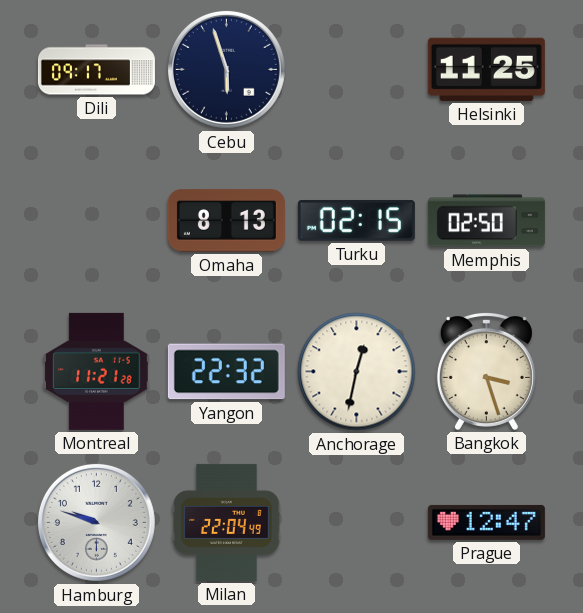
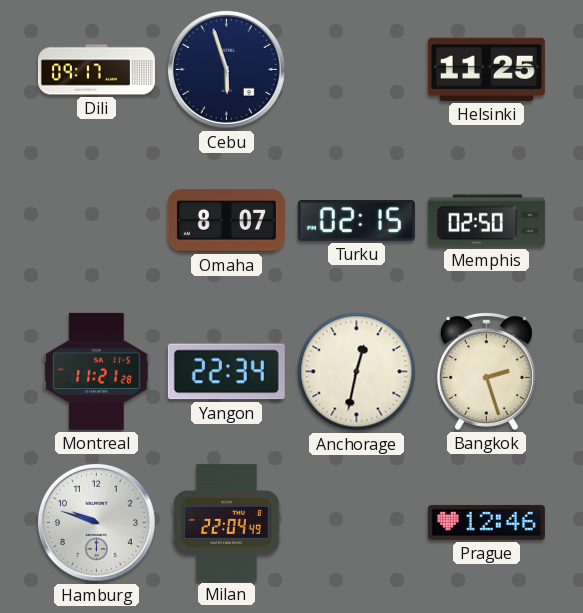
Omaha: 8:13 -> 8:07
Yangon: 22:32 -> 22:34
Bangkok: 3:27 -> 2:27
Prague: 12:47 -> 12:46
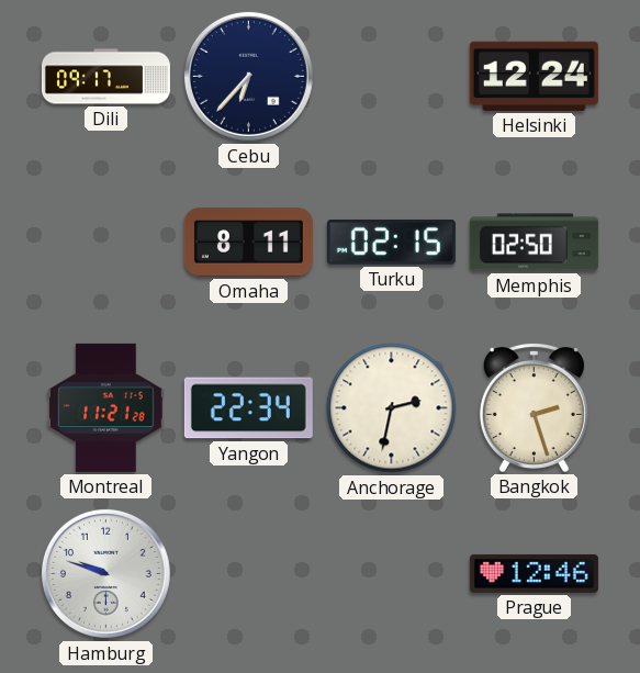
Cebu: 5:57 -> 6:37
Helsinki: 11:25 -> 12:24
Omaha: 8:07 -> 8:11
Anchorage: 12:32 -> 2:32
Milan: 22:04 -> none
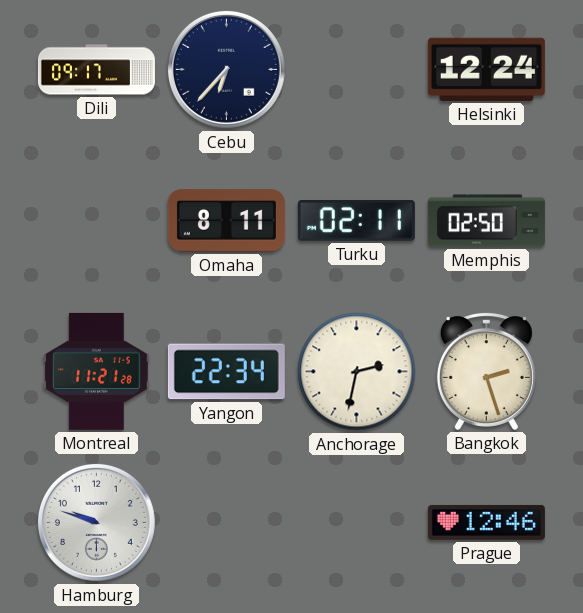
Turku: 02:15 -> 02:11
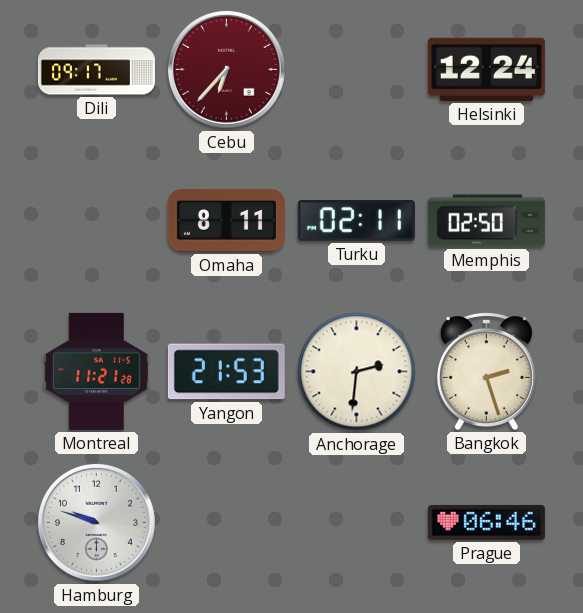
Cebu dial: navy -> burgundy
Yangon: 22:34 -> 21:53
Anchorage: 2:32 -> 2:31
Prague: 12:46 -> 06:46
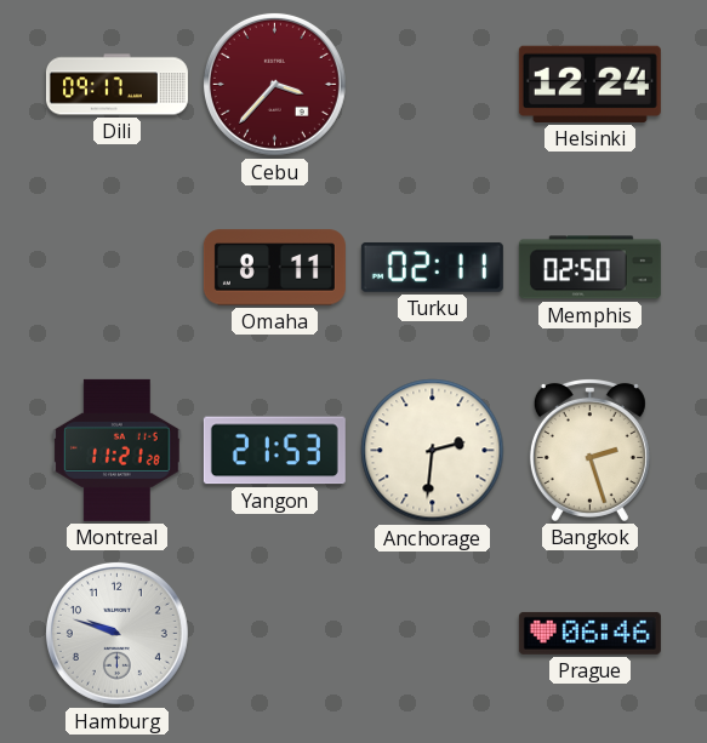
Cebu: 6:37 -> 3:37
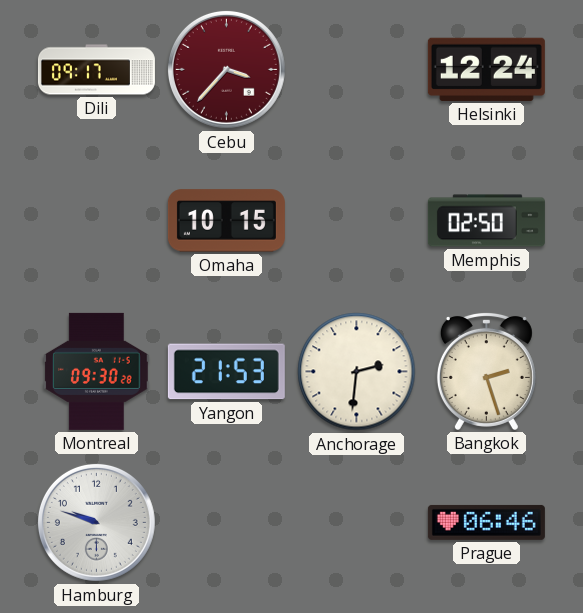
Omaha: 8:11 -> 10:15
Turku: 02:11 -> none
Montreal: 11:21 -> 09:30
